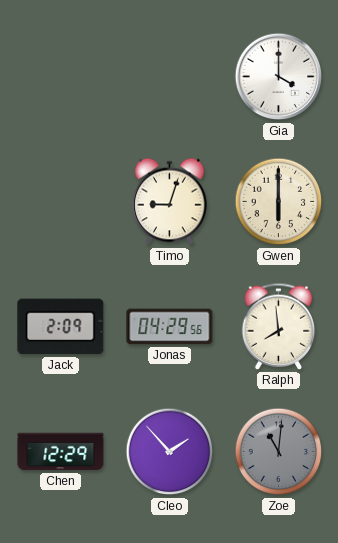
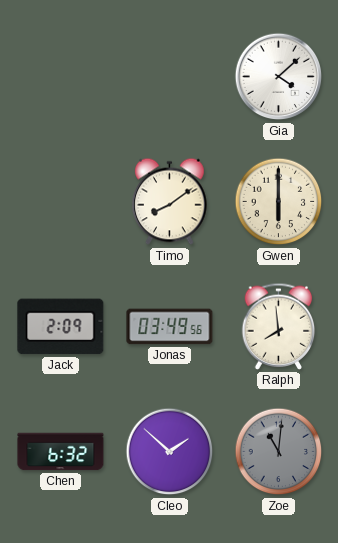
Gia: 4:00 -> 4:08
Timo: 9:03 -> 8:09
Jonas: 04:29 -> 03:49
Chen: 12:29 -> 6:32
Cleo: 1:53 -> 1:52
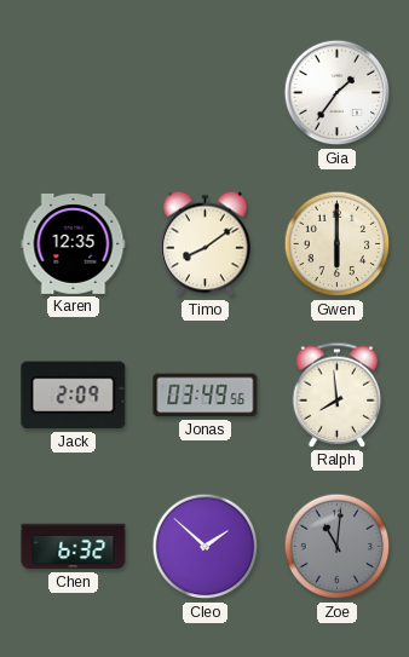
Gia: 4:08 -> 1:36
Karen: none -> 12:35
